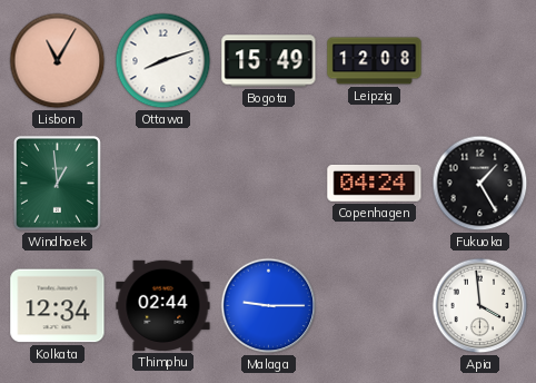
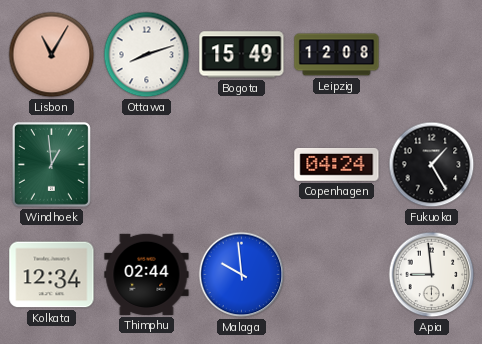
Malaga: 9:15 -> 9:59
Apia: 3:59 -> 8:59
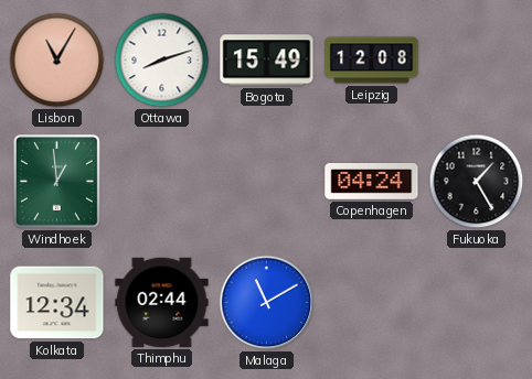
Malaga: 9:59 -> 11:10
Apia: 8:59 -> none
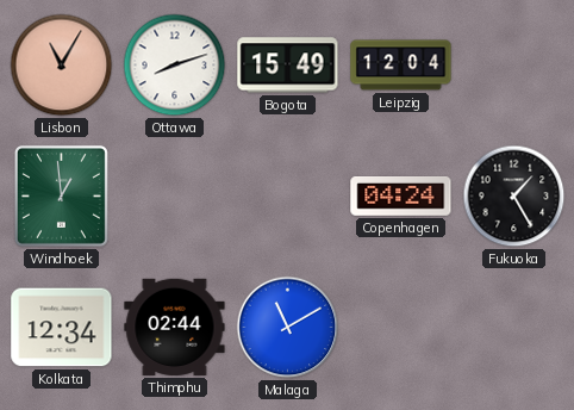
Leipzig: 12:08 -> 12:04
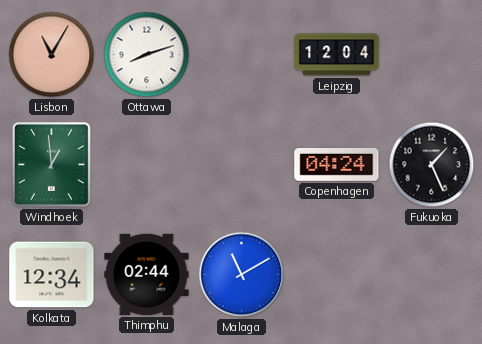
Bogota: 15:49 -> none
Fukuoka: 1:25 -> 1:26
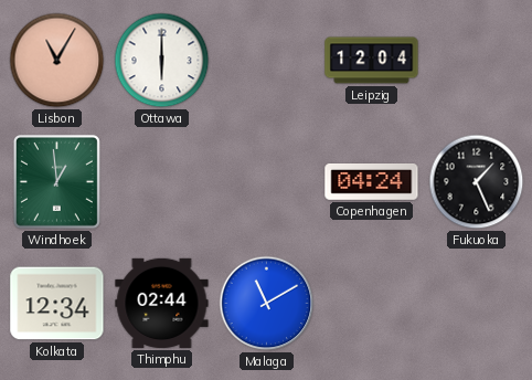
Ottawa: 8:12 -> 6:00
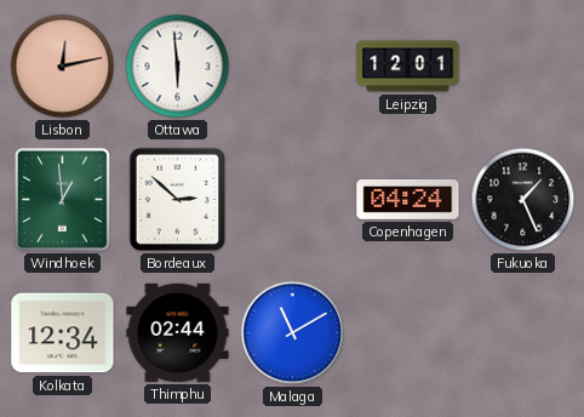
Lisbon: 11:05 -> 12:13
Ottawa: 6:00 -> 5:59
Leipzig: 12:04 -> 12:01
Bordeaux: none -> 2:52
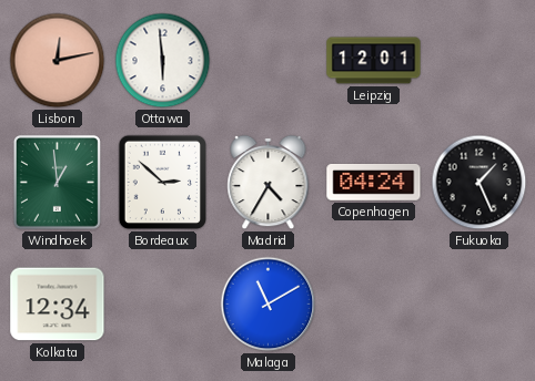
Madrid: none -> 4:35
Thimphu: 02:44 -> none
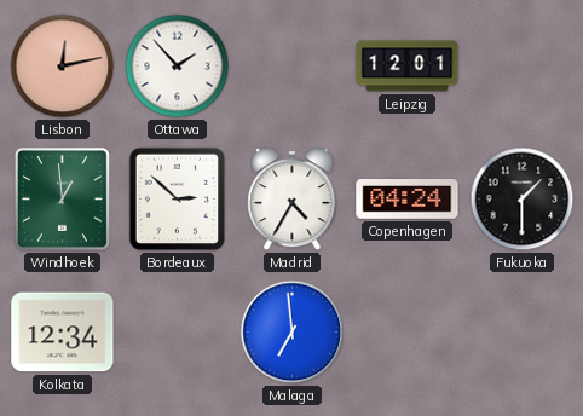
Ottawa: 5:59 -> 1:53
Fukuoka: 1:26 -> 1:30
Malaga: 11:10 -> 6:59
